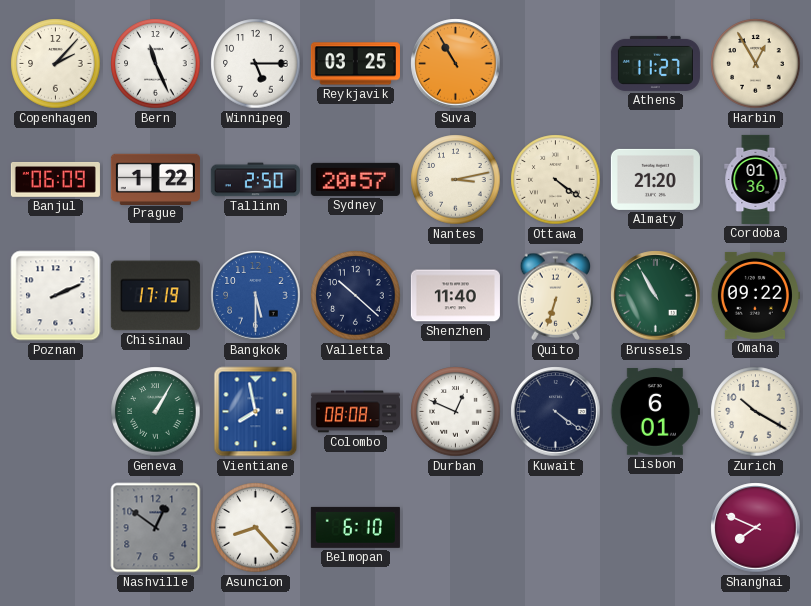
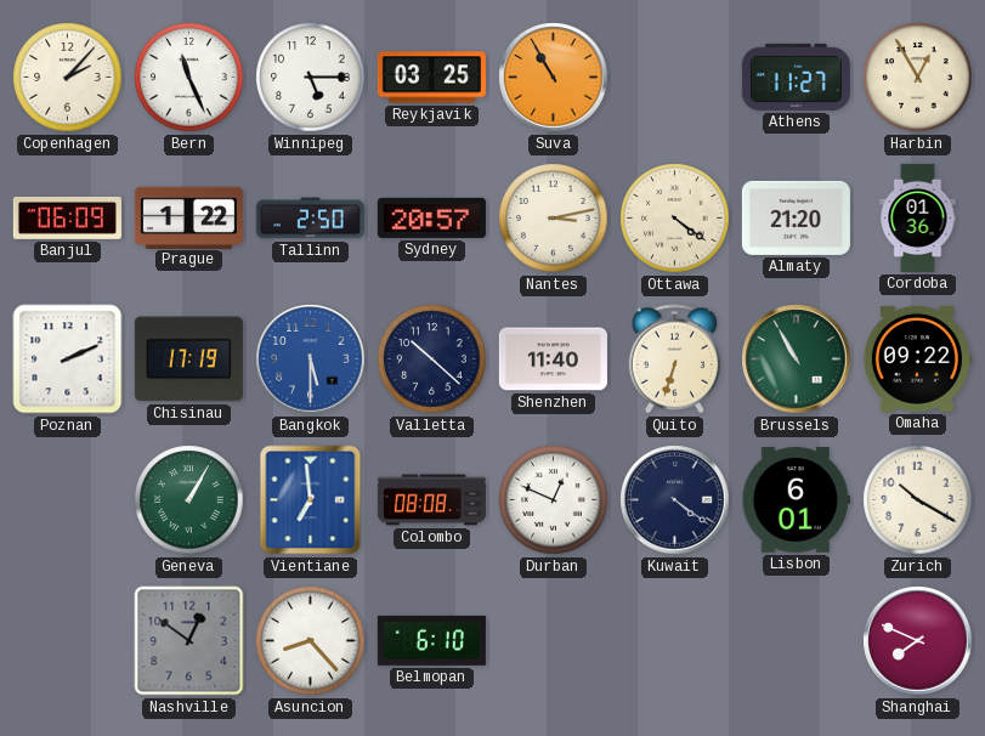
Vientiane: 7:58 -> 6:59
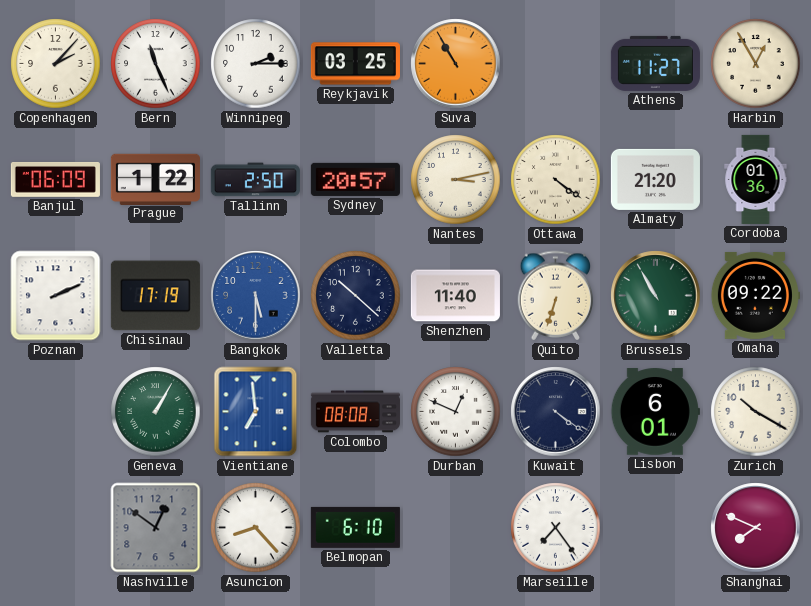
Winnipeg: 5:15 -> 2:15
Marseille: none -> 7:24
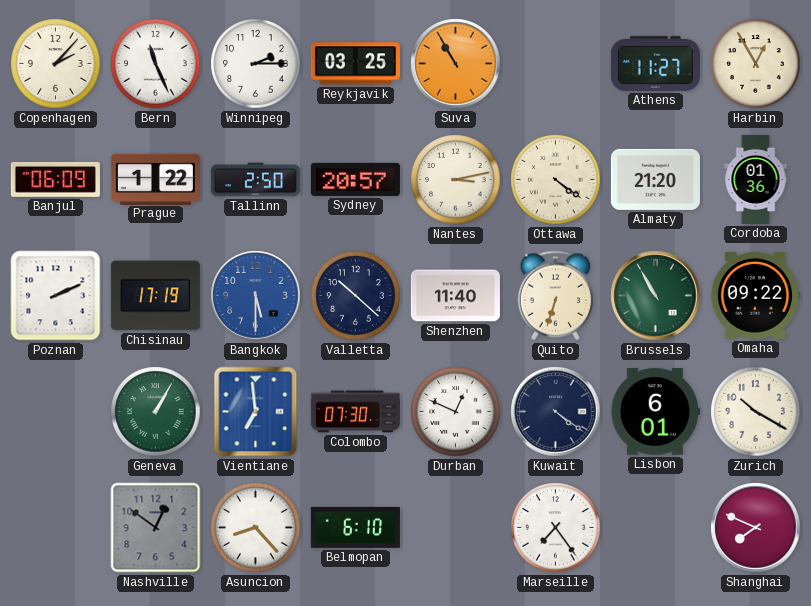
Colombo: 08:08 -> 07:30
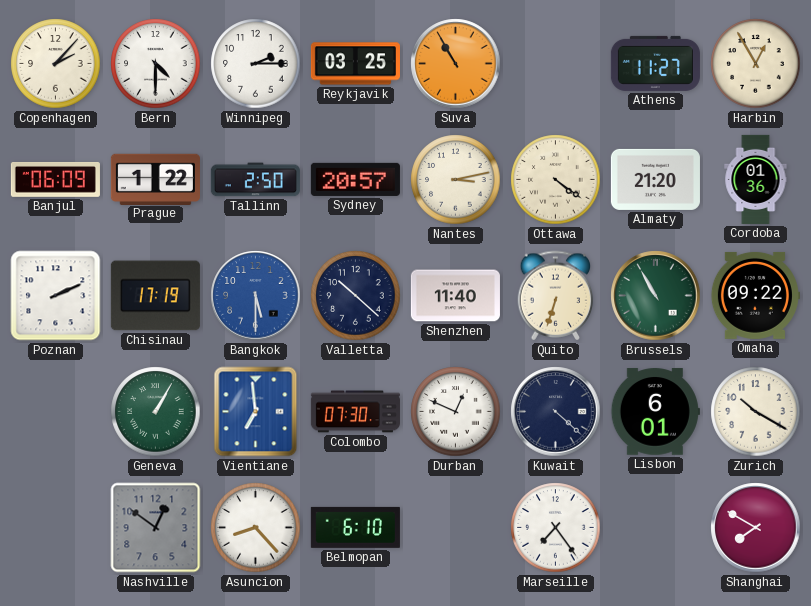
Bern: 11:26 -> 4:30
Kuwait: 4:21 -> 4:22
Shanghai: 7:49 -> 7:50
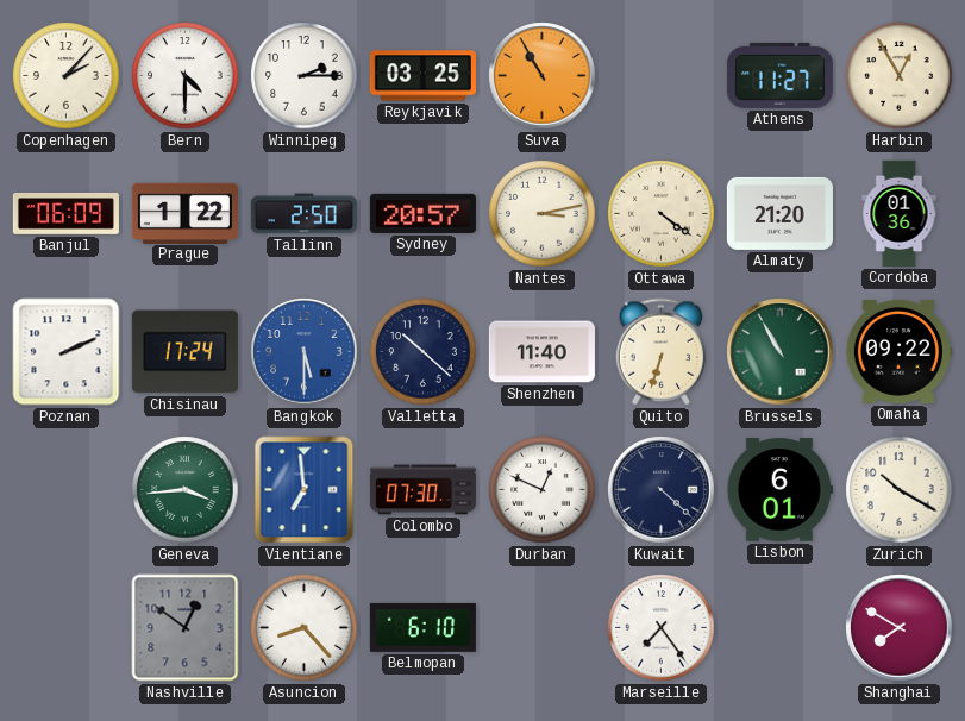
Chisinau: 17:19 -> 17:24
Geneva: 1:05 -> 3:44
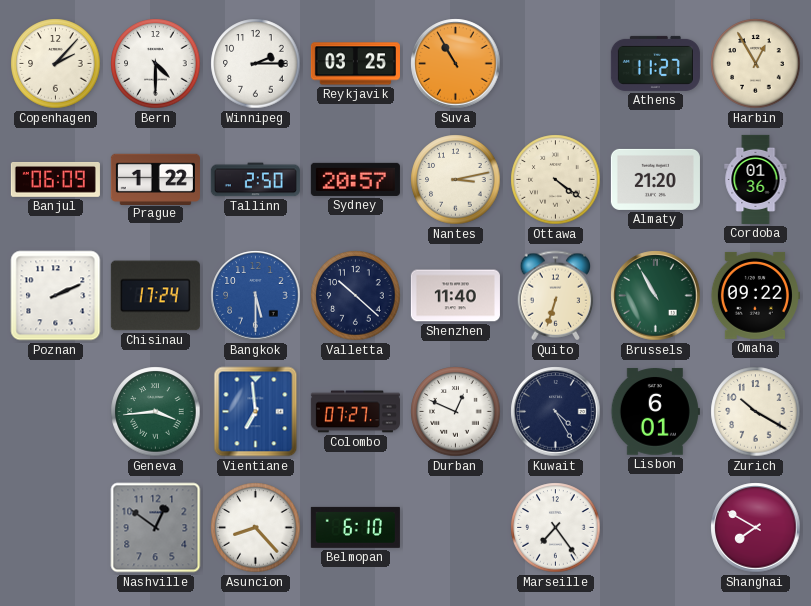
Colombo: 07:30 -> 07:27
Kuwait: 4:22 -> 4:25
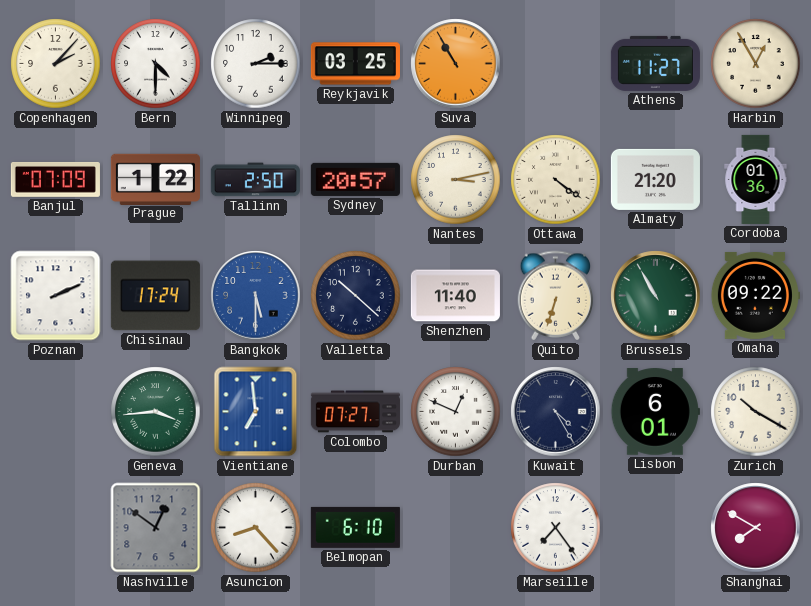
Banjul: 06:09 -> 07:09
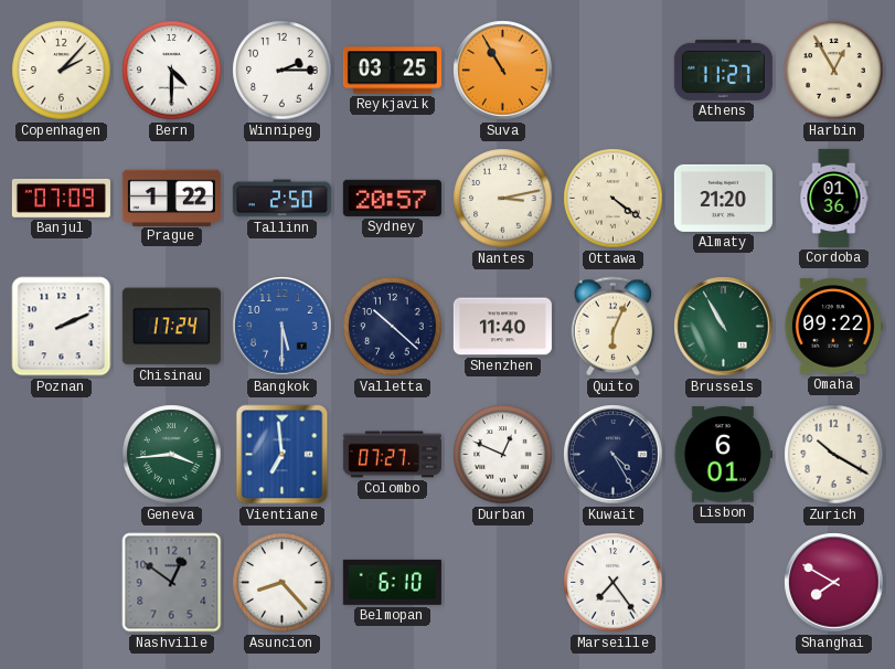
Quito: 6:33 -> 6:04
